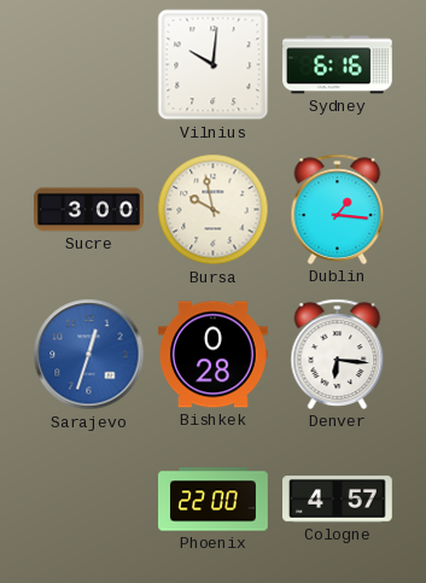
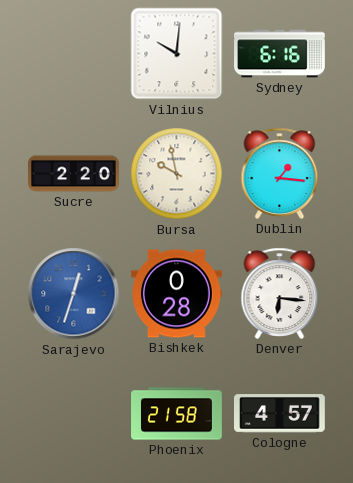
Sucre: 3:00 -> 2:20
Phoenix: 22:00 -> 21:58
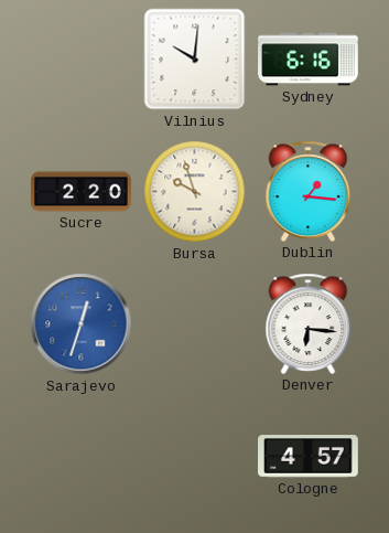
Bursa: 9:58 -> 9:57
Bishkek: 0:28 -> none
Phoenix: 21:58 -> none
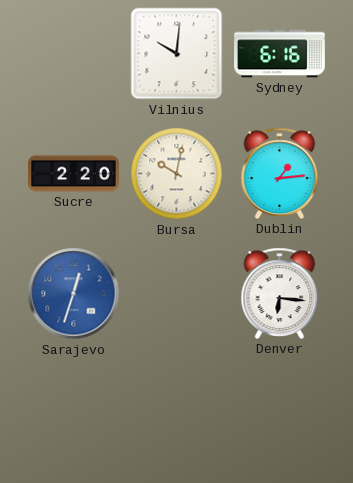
Bursa: 9:57 -> 10:02
Dublin: 1:16 -> 1:14
Cologne: 4:57 -> none
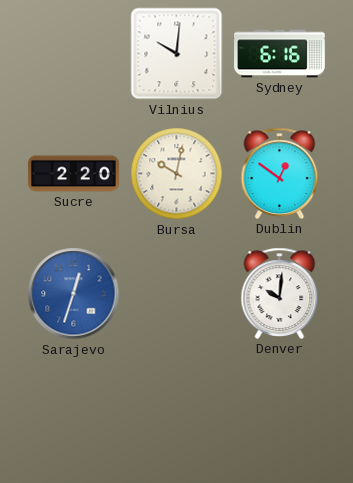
Dublin: 1:14 -> 12:51
Denver: 6:16 -> 10:01
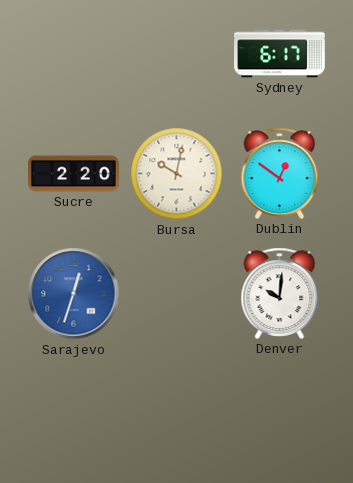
Vilnius: 10:01 -> none
Sydney: 6:16 -> 6:17
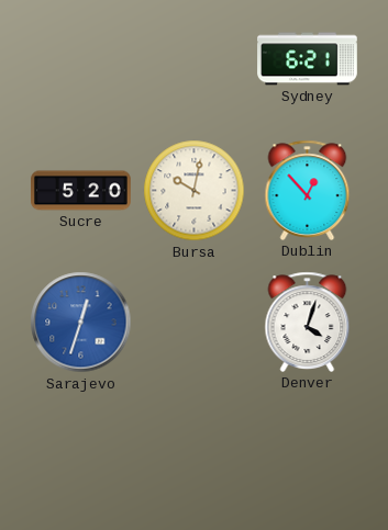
Sydney: 6:17 -> 6:21
Sucre: 2:20 -> 5:20
Dublin: 12:51 -> 12:53
Denver: 10:01 -> 4:03
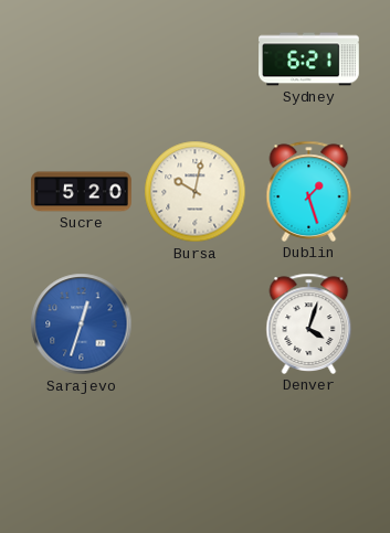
Dublin: 12:53 -> 1:27
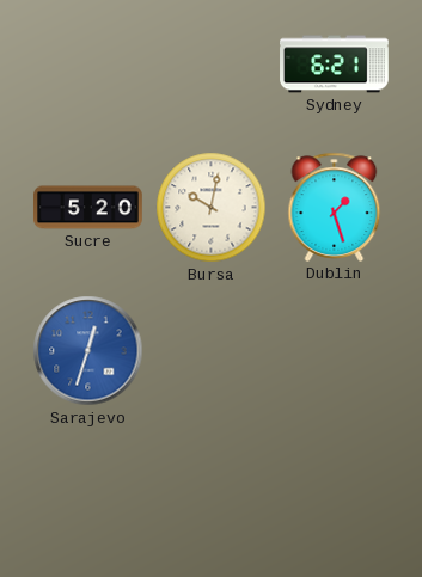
Denver: 4:03 -> none
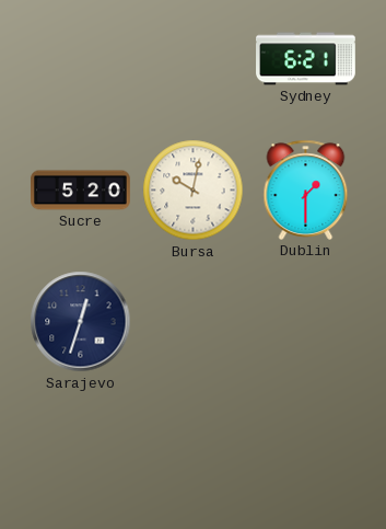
Dublin: 1:27 -> 1:30
Sarajevo dial: blue -> navy
